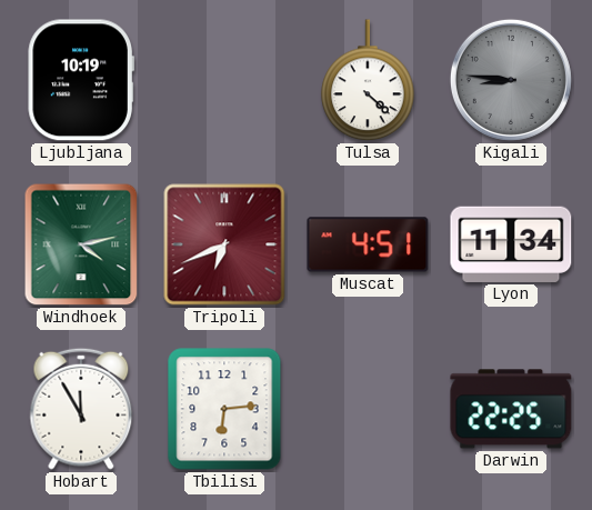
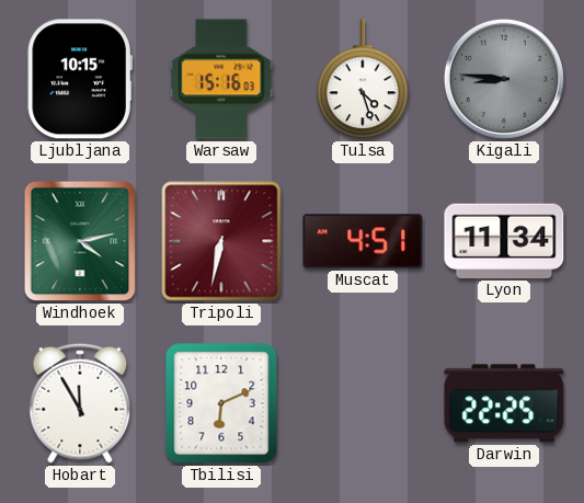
Ljubljana: 10:19 -> 10:15
Warsaw: none -> 15:16
Tulsa: 4:22 -> 4:27
Tripoli: 6:41 -> 6:32
Tbilisi: 6:14 -> 6:11
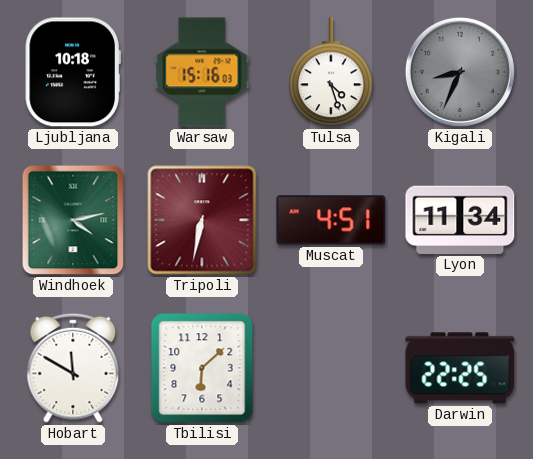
Ljubljana: 10:15 -> 10:18
Kigali: 8:46 -> 8:34
Hobart: 11:55 -> 11:50
Tbilisi: 6:11 -> 6:08
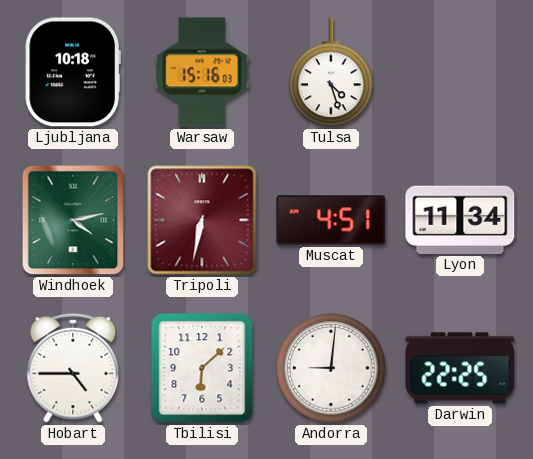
Kigali: 8:34 -> none
Hobart: 11:50 -> 4:45
Andorra: none -> 9:01
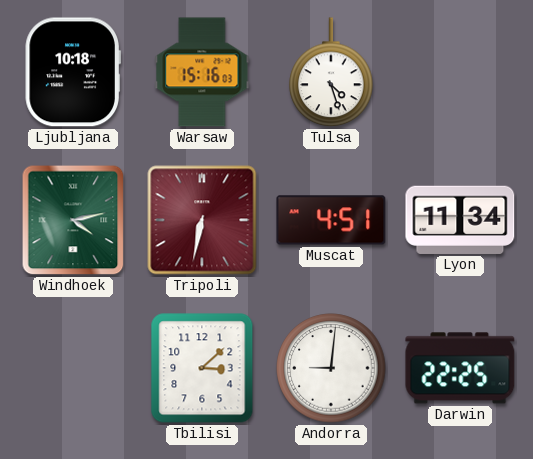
Hobart: 4:45 -> none
Tbilisi: 6:08 -> 3:08
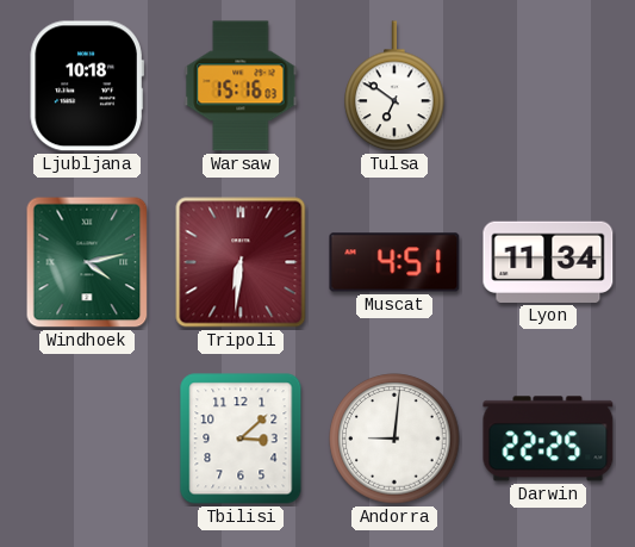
Tulsa: 4:27 -> 6:51
Tripoli: 6:32 -> 6:31
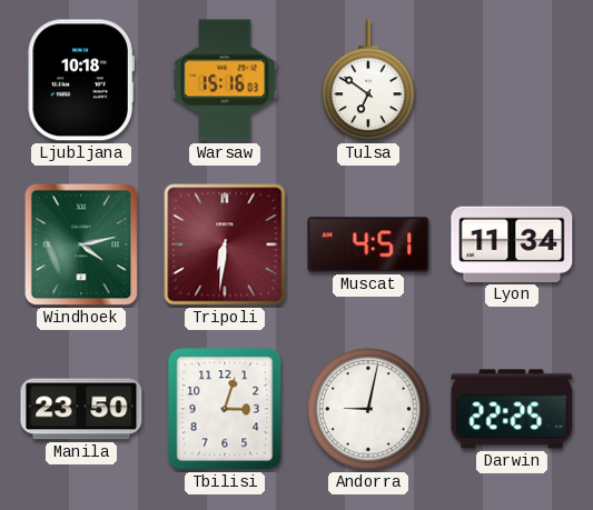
Manila: none -> 23:50
Tbilisi: 3:08 -> 3:03
Andorra: 9:01 -> 9:02
